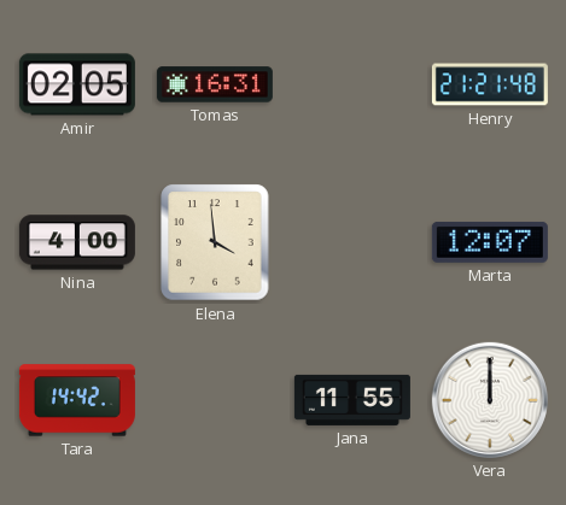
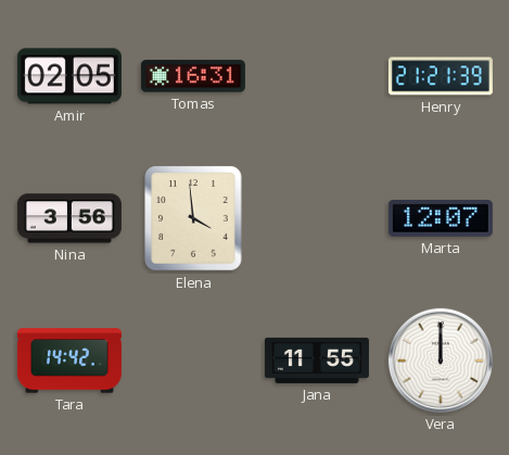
Henry: 21:21:48 -> 21:21:39
Nina: 4:00 -> 3:56
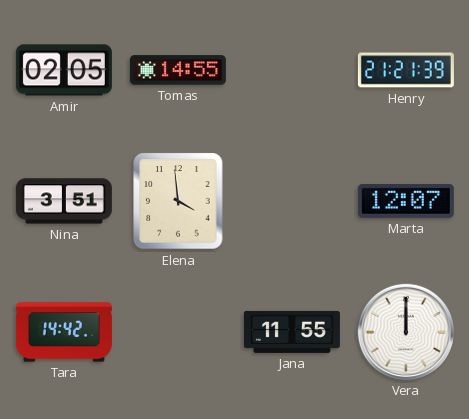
Tomas: 16:31 -> 14:55
Nina: 3:56 -> 3:51
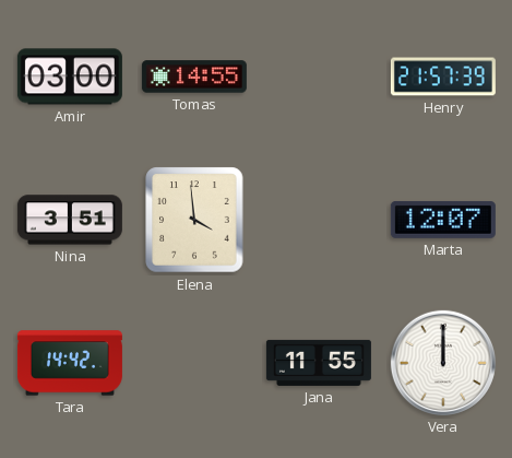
Amir: 02:05 -> 03:00
Henry: 21:21 -> 21:57
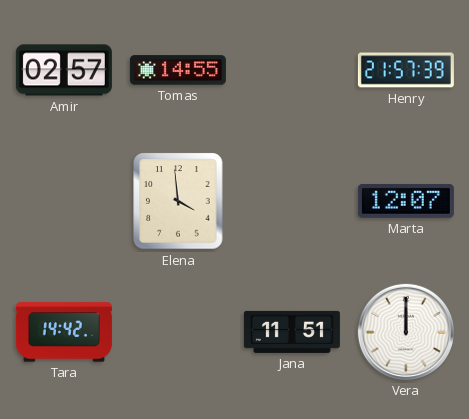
Amir: 03:00 -> 02:57
Nina: 3:51 -> none
Jana: 11:55 -> 11:51
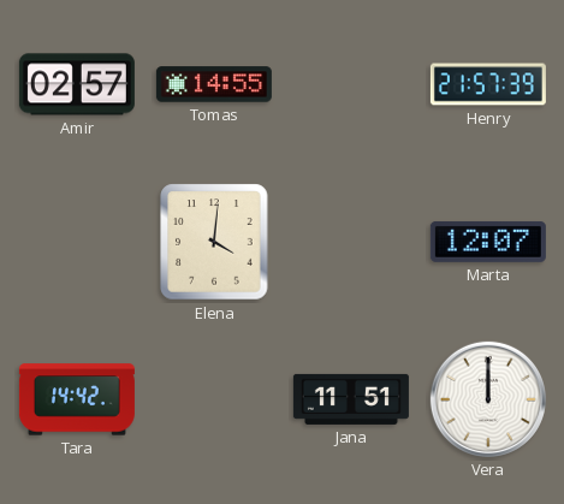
Elena: 3:59 -> 4:01
